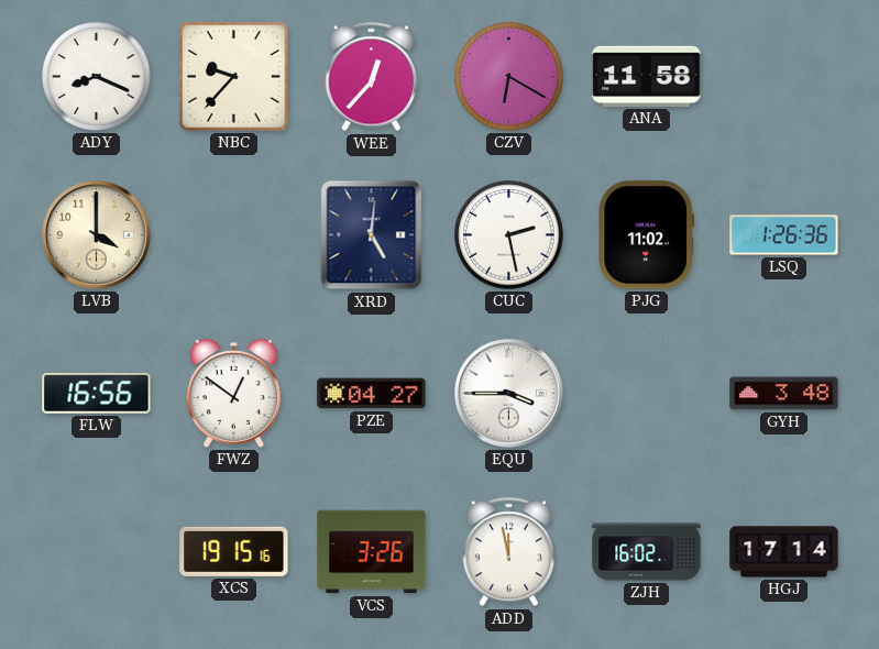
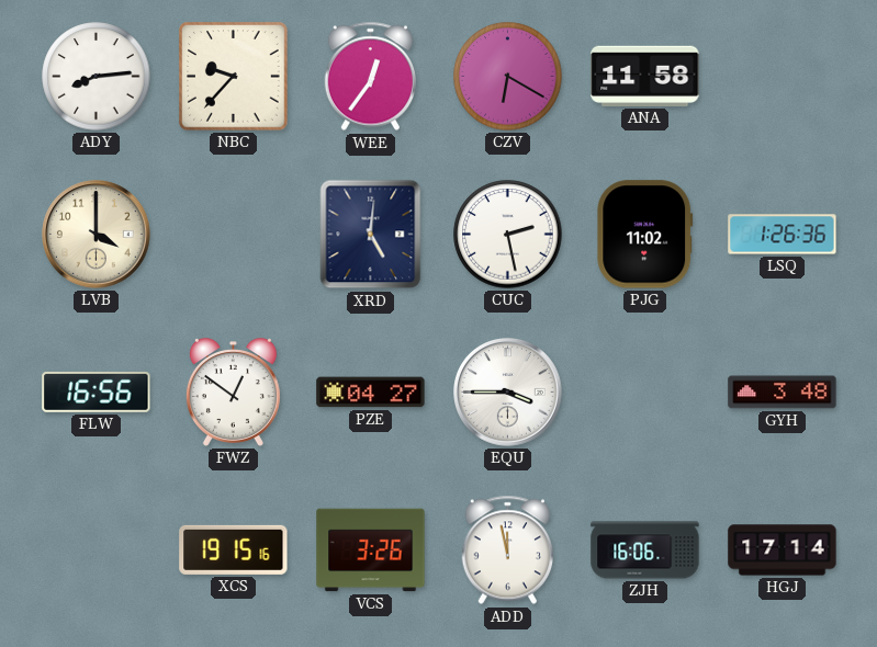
ADY: 8:19 -> 8:14
WEE: 12:37 -> 12:36
ZJH: 16:02 -> 16:06
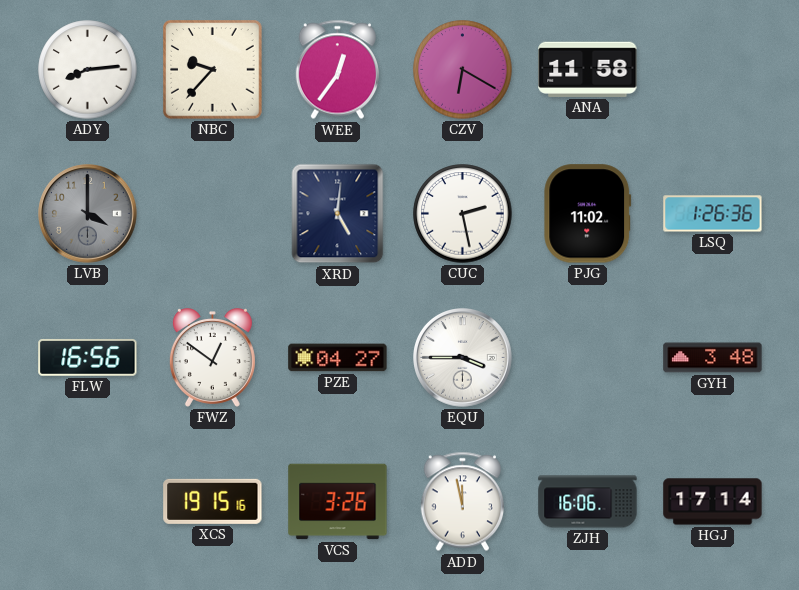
LVB dial: cream -> grey
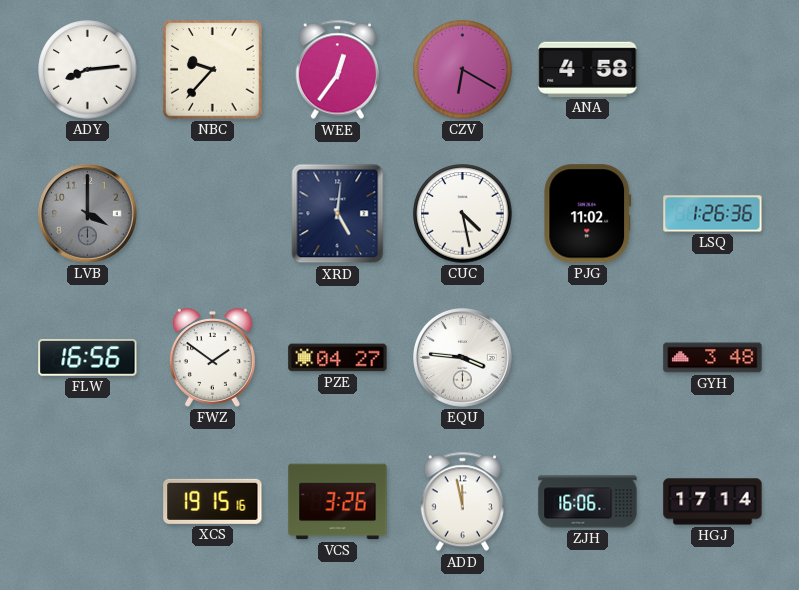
ANA: 11:58 -> 4:58
CUC: 2:28 -> 4:28
FWZ: 12:51 -> 1:51
EQU: 3:45 -> 3:46
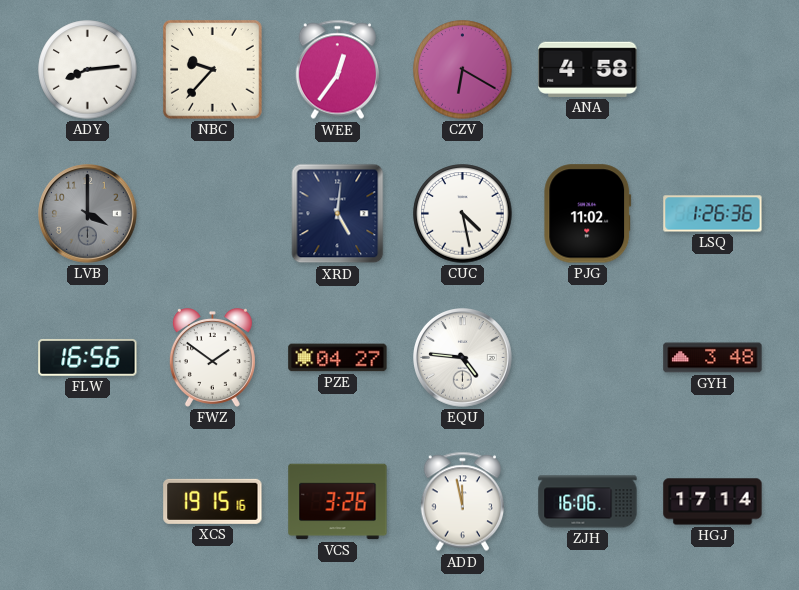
EQU: 3:46 -> 4:46
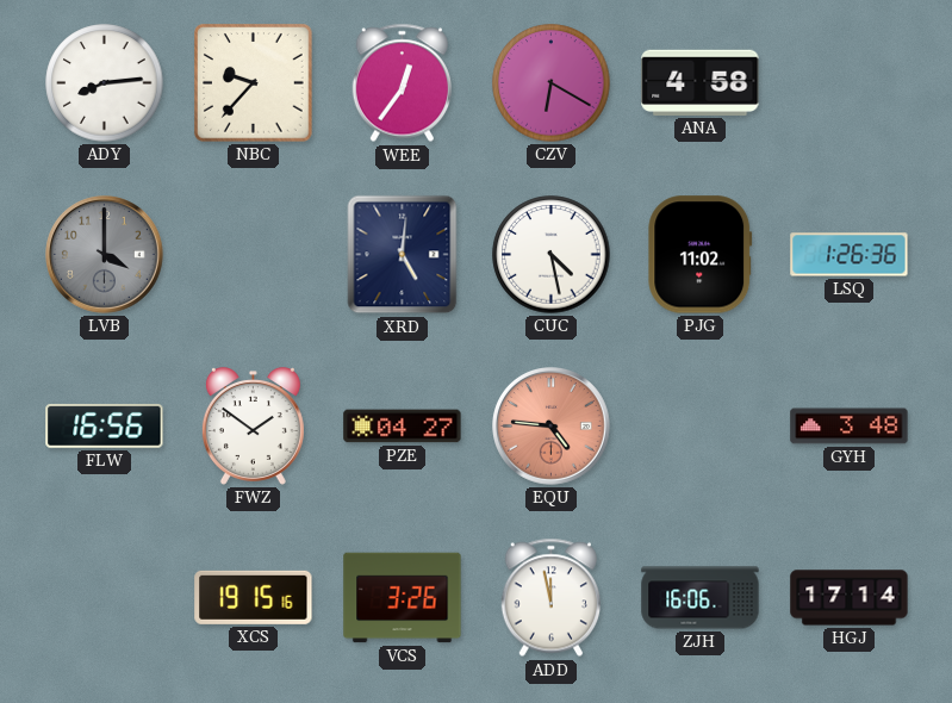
EQU dial: white -> salmon
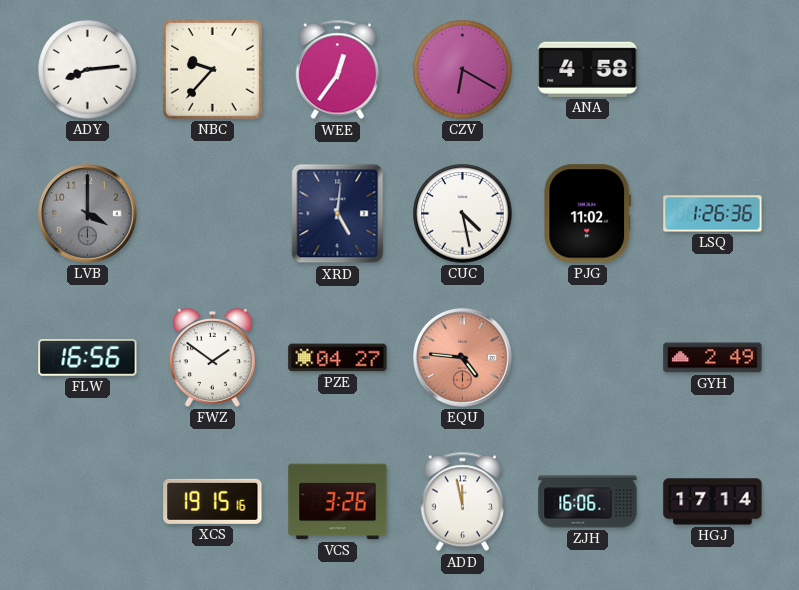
GYH: 3:48 -> 2:49
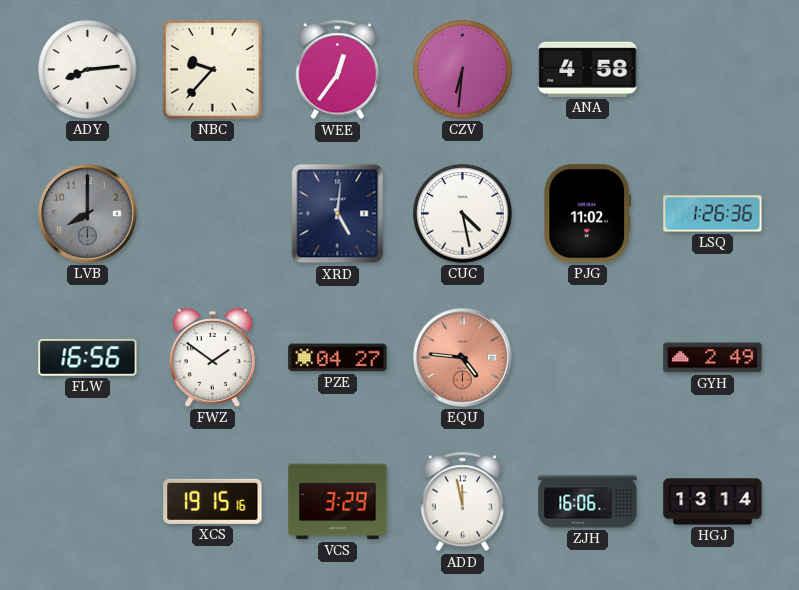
CZV: 6:20 -> 6:31
LVB: 4:00 -> 8:00
VCS: 3:26 -> 3:29
HGJ: 17:14 -> 13:14
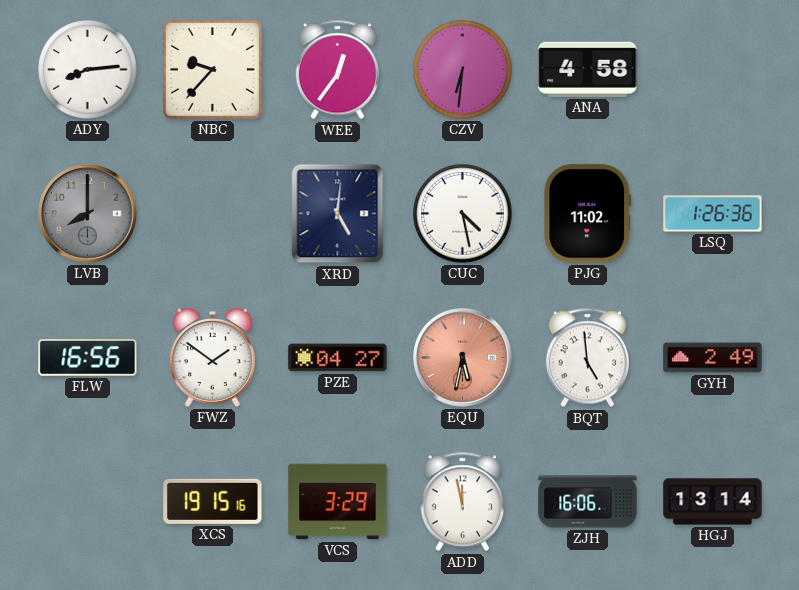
EQU: 4:46 -> 5:32
BQT: none -> 4:59
